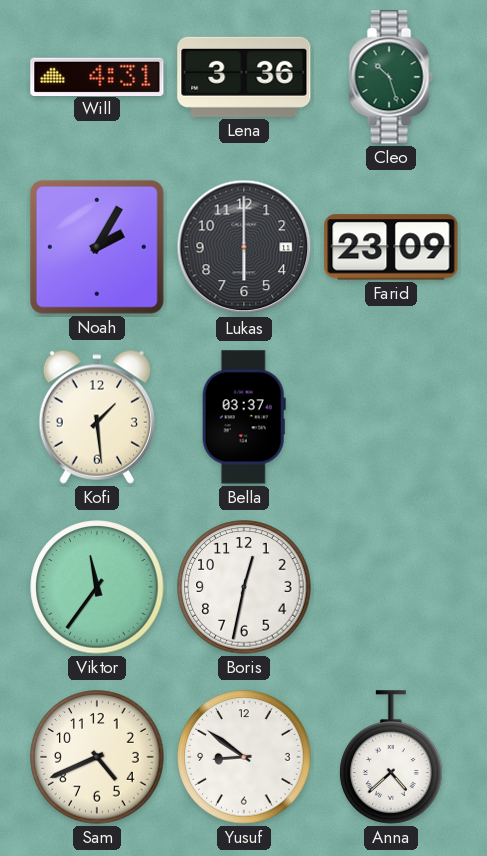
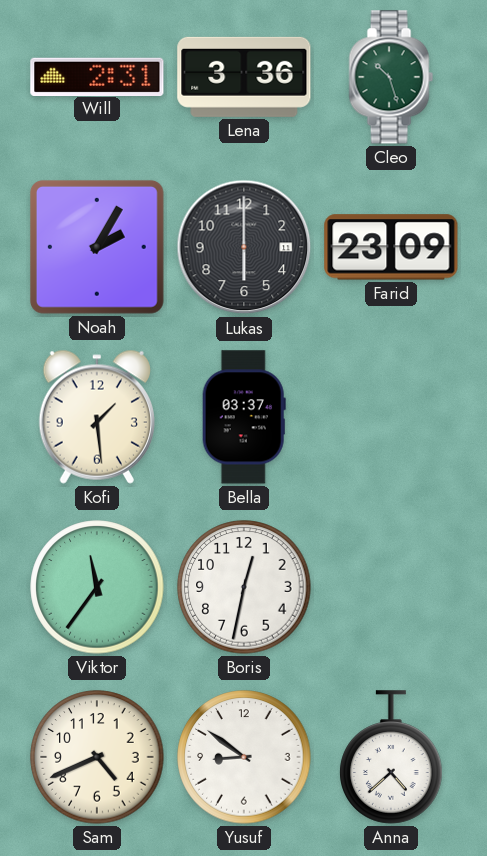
Will: 4:31 -> 2:31
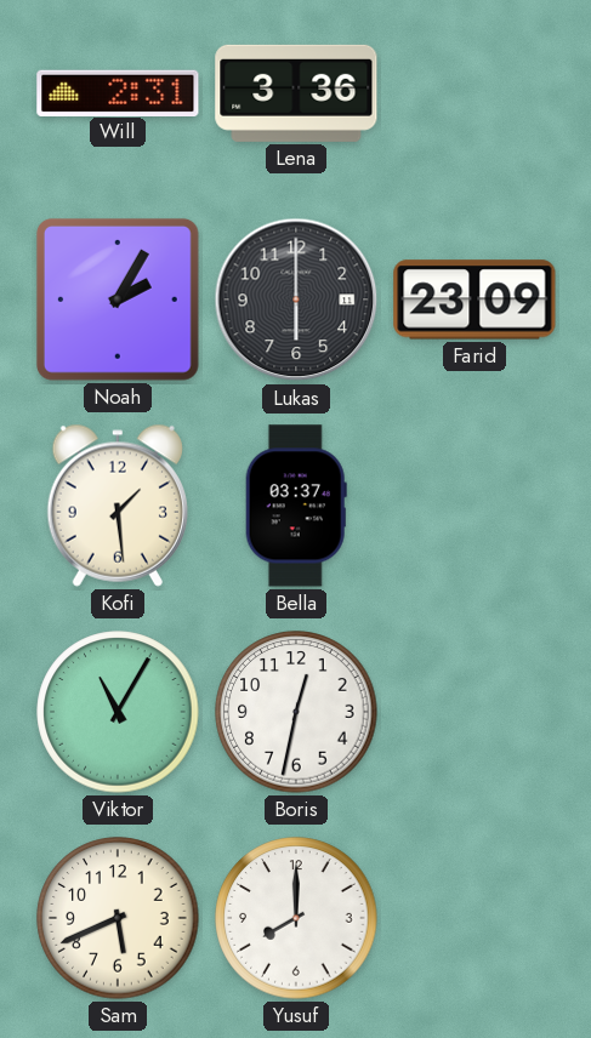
Cleo: 10:27 -> none
Viktor: 11:36 -> 11:05
Sam: 4:41 -> 5:41
Yusuf: 8:51 -> 8:00
Anna: 4:38 -> none
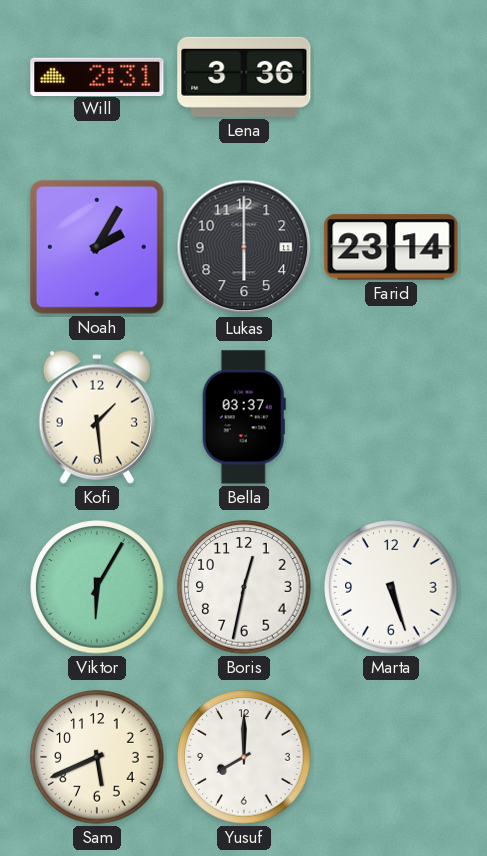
Farid: 23:09 -> 23:14
Viktor: 11:05 -> 6:05
Marta: none -> 5:27
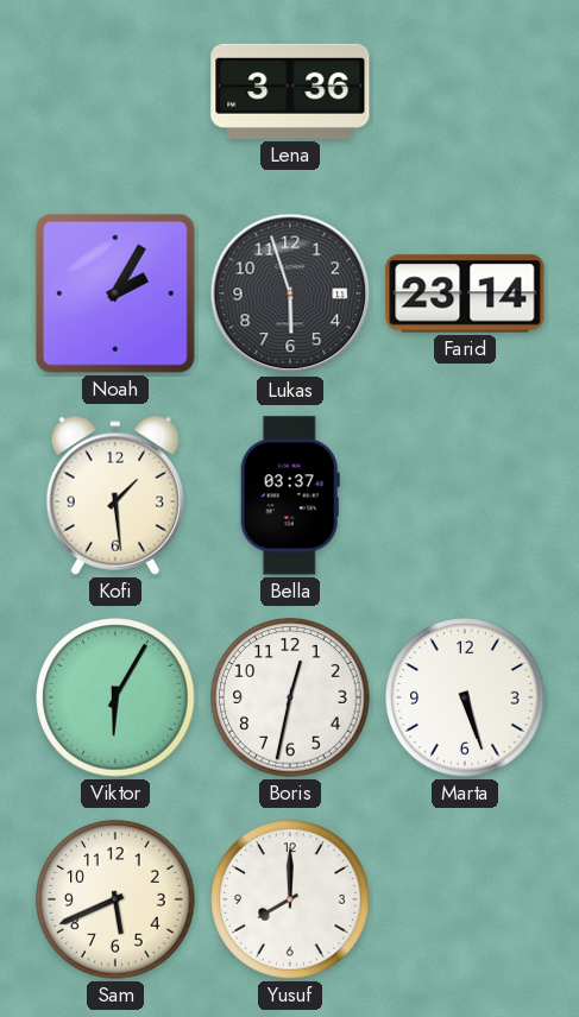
Will: 2:31 -> none
Lukas: 6:00 -> 5:57
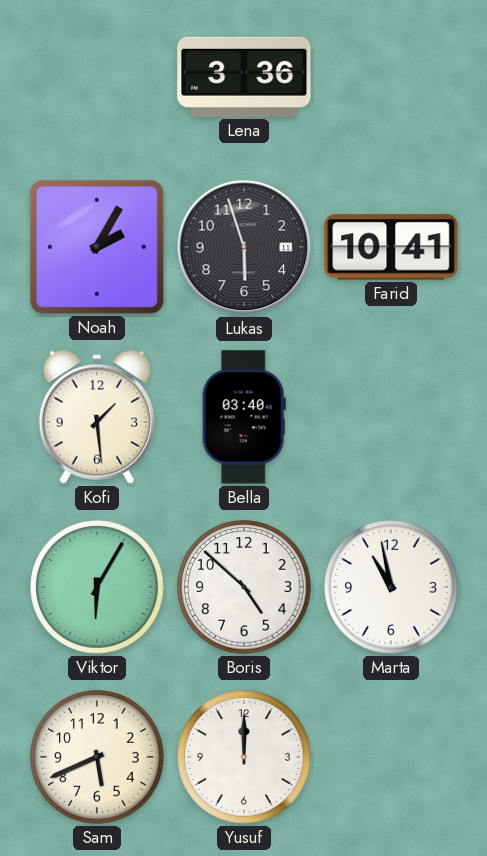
Farid: 23:14 -> 10:41
Bella: 03:37 -> 03:40
Boris: 12:32 -> 4:52
Marta: 5:27 -> 10:58
Yusuf: 8:00 -> 12:00
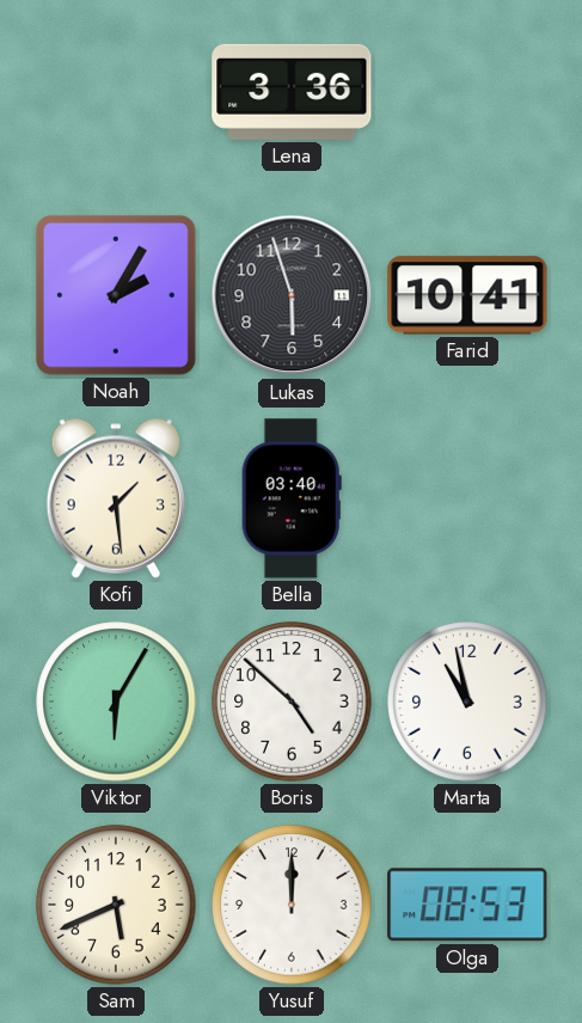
Olga: none -> 08:53
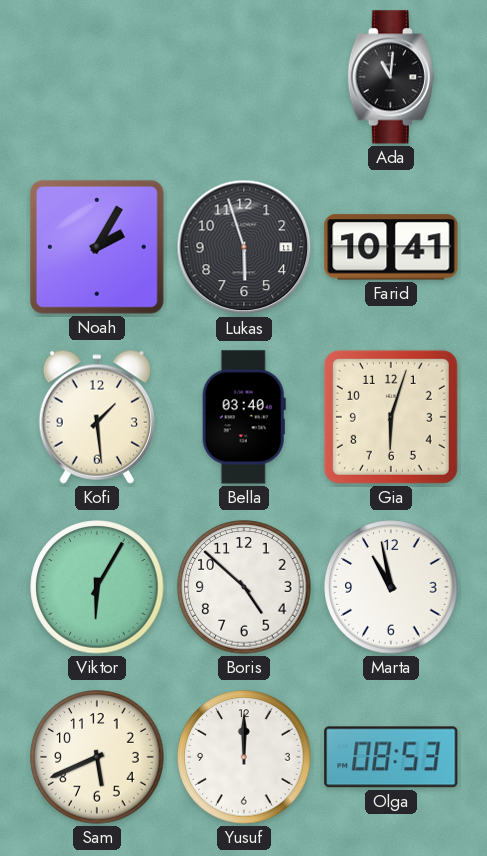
Lena: 3:36 -> none
Ada: none -> 11:01
Gia: none -> 6:03
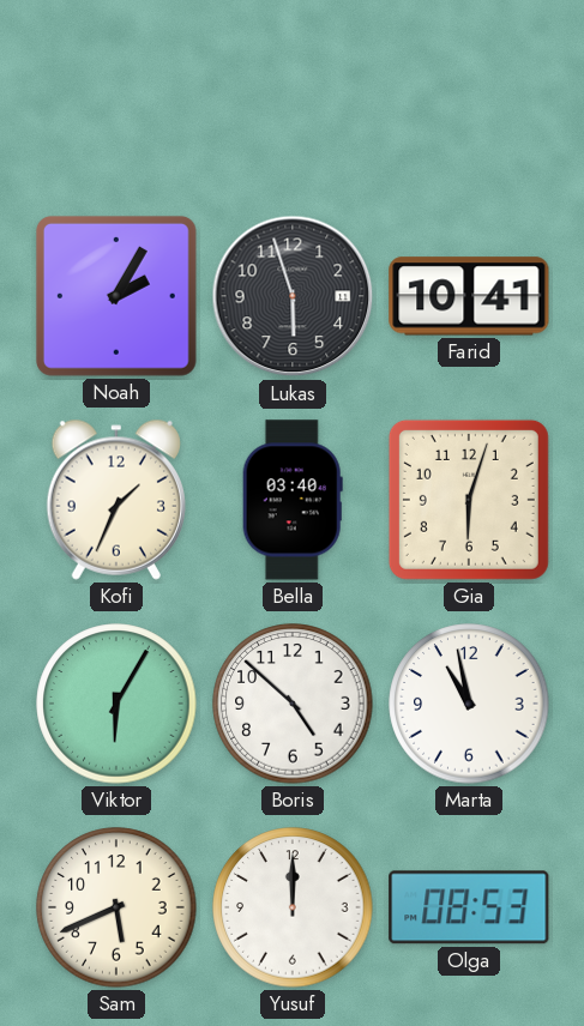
Ada: 11:01 -> none
Kofi: 1:29 -> 1:34
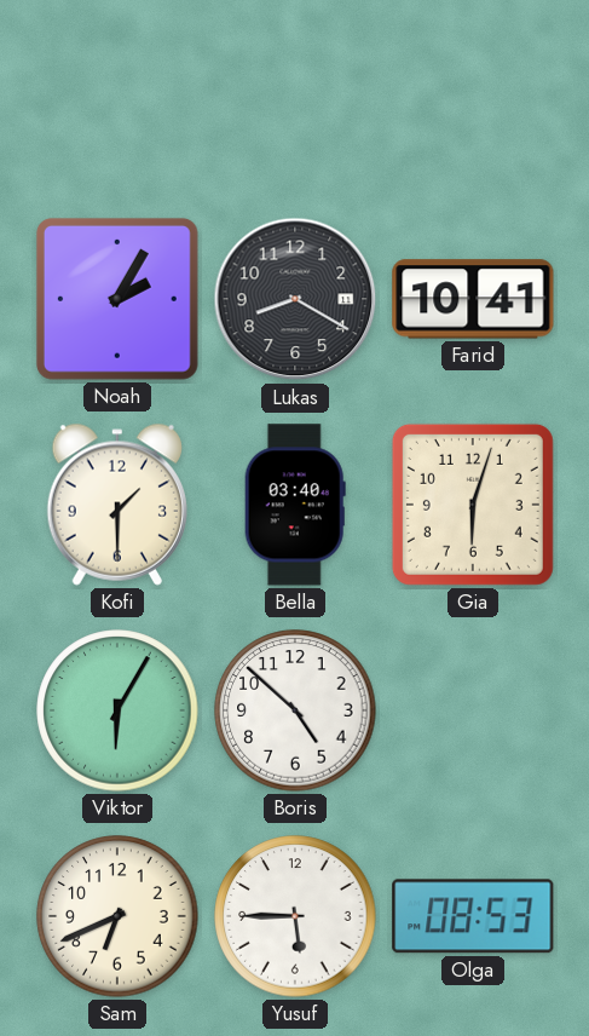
Lukas: 5:57 -> 8:20
Kofi: 1:34 -> 1:30
Marta: 10:58 -> none
Sam: 5:41 -> 6:41
Yusuf: 12:00 -> 5:45
